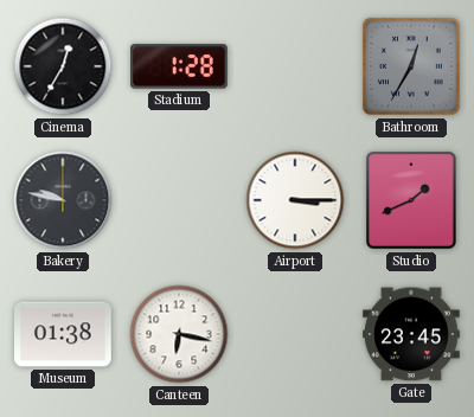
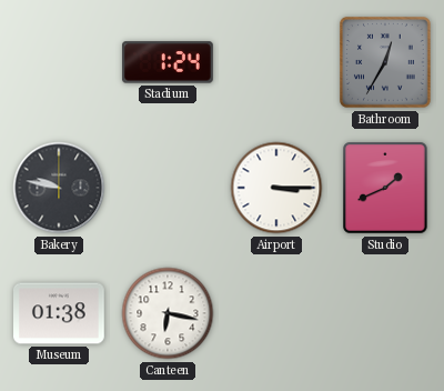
Cinema: 12:35 -> none
Stadium: 1:28 -> 1:24
Gate: 23:45 -> none
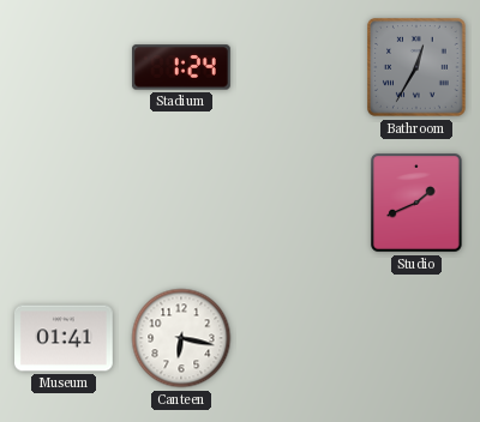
Bakery: 9:47 -> none
Airport: 3:15 -> none
Museum: 01:38 -> 01:41
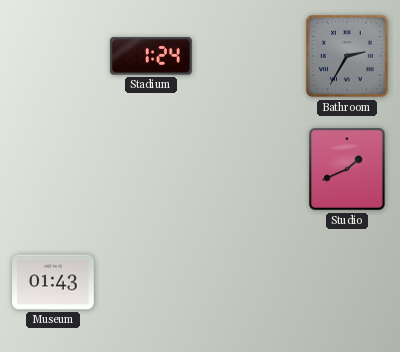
Bathroom: 12:35 -> 2:35
Museum: 01:41 -> 01:43
Canteen: 6:17 -> none
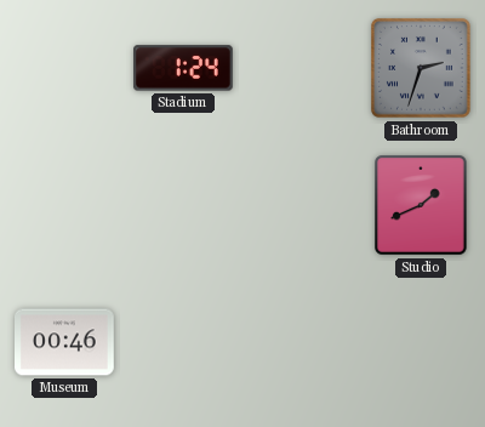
Bathroom: 2:35 -> 2:33
Museum: 01:43 -> 00:46
